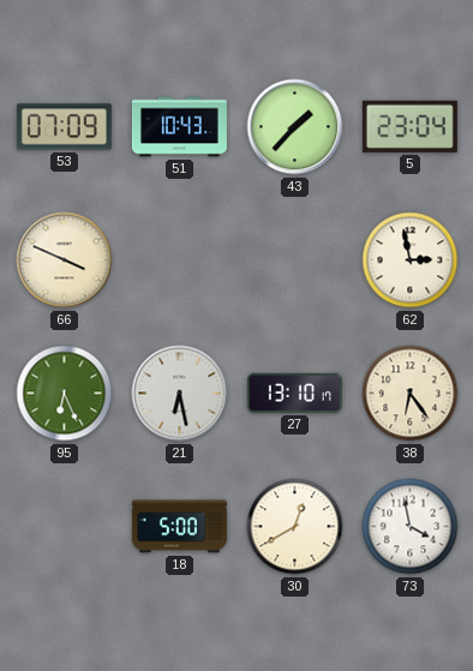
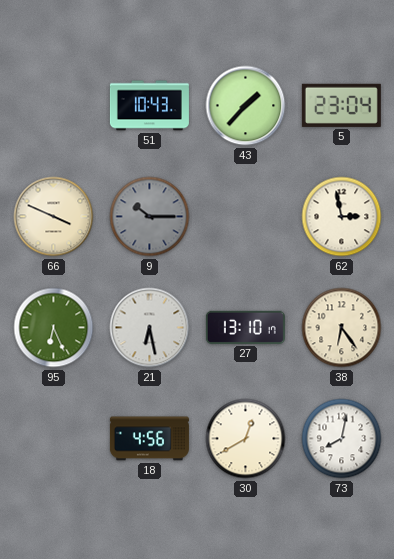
53: 07:09 -> none
9: none -> 10:15
18: 5:00 -> 4:56
73: 3:58 -> 8:02
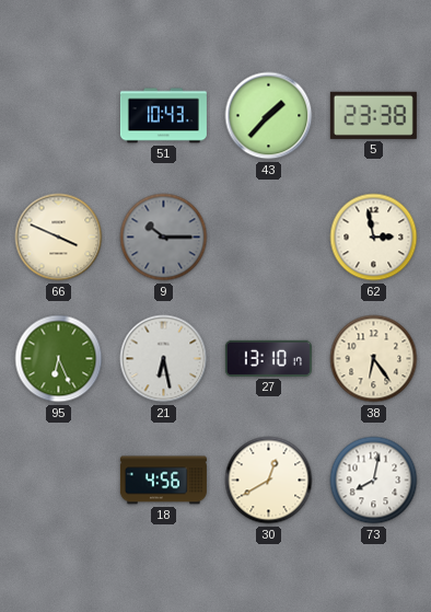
5: 23:04 -> 23:38
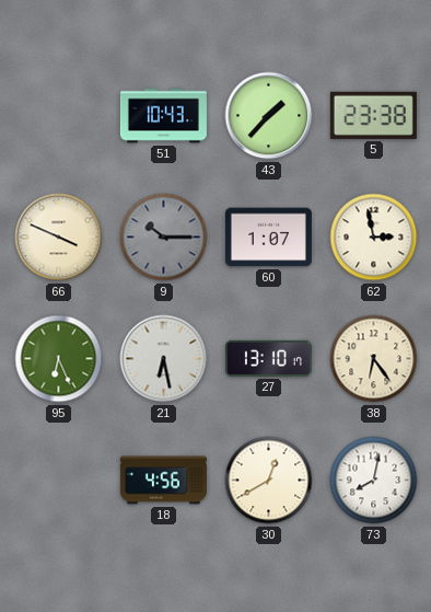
60: none -> 1:07
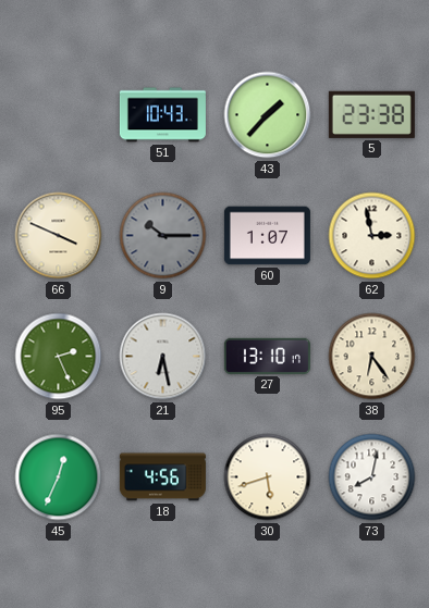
95: 6:26 -> 2:26
45: none -> 12:34
30: 12:40 -> 5:42
